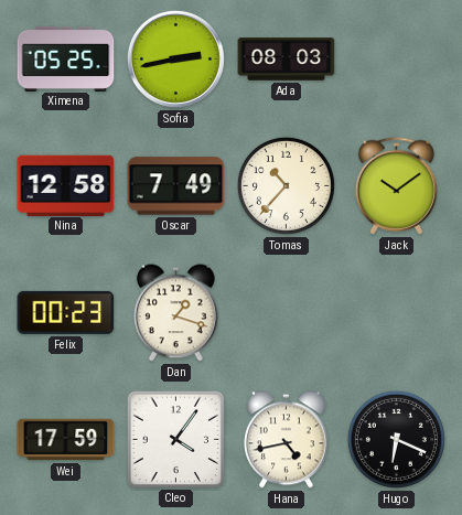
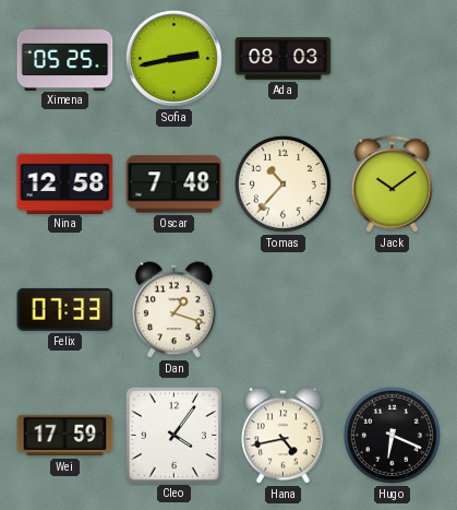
Oscar: 7:49 -> 7:48
Felix: 00:23 -> 07:33
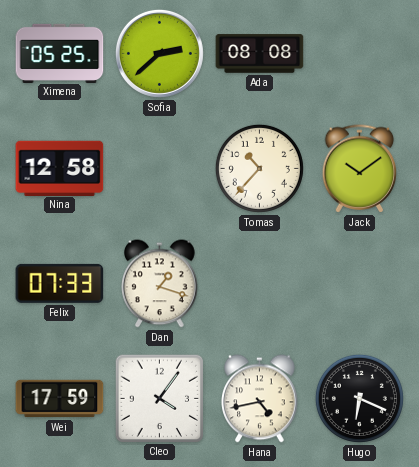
Sofia: 2:43 -> 2:38
Ada: 08:03 -> 08:08
Oscar: 7:48 -> none
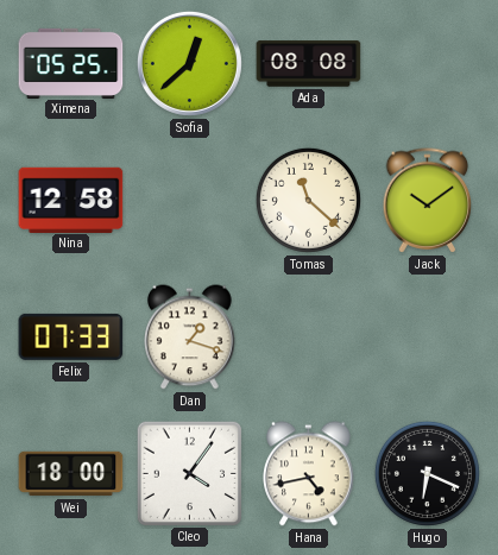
Sofia: 2:38 -> 12:38
Tomas: 10:37 -> 11:22
Wei: 17:59 -> 18:00
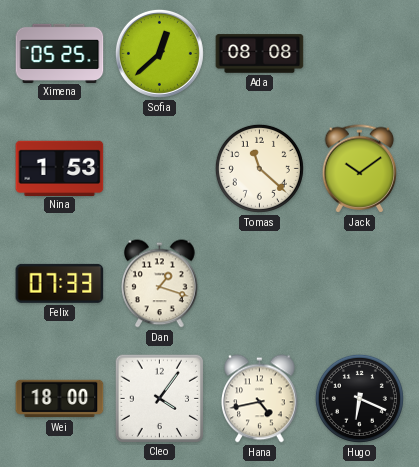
Nina: 12:58 -> 1:53
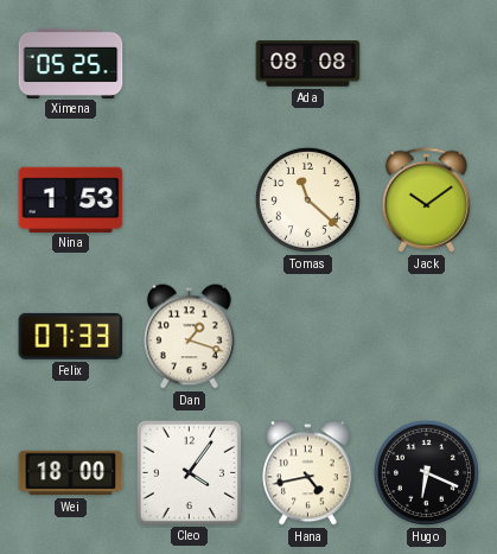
Sofia: 12:38 -> none
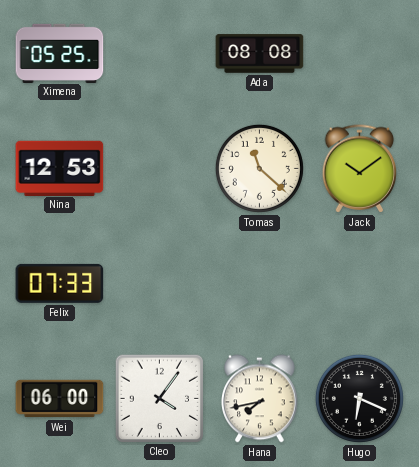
Nina: 1:53 -> 12:53
Dan: 1:18 -> none
Wei: 18:00 -> 06:00
Hana: 4:43 -> 7:43
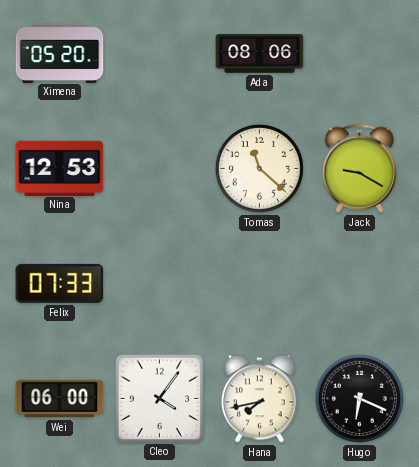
Ximena: 05:25 -> 05:20
Ada: 08:08 -> 08:06
Jack: 10:09 -> 9:20
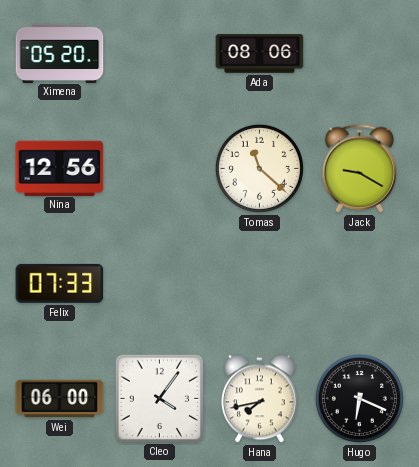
Nina: 12:53 -> 12:56
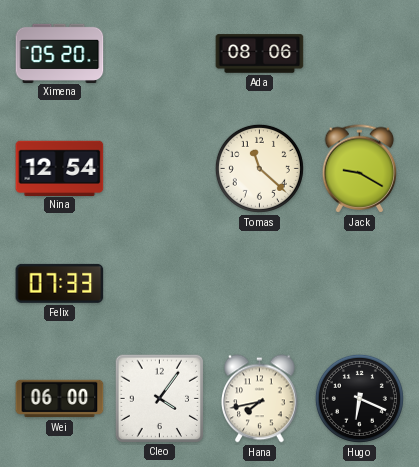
Nina: 12:56 -> 12:54
